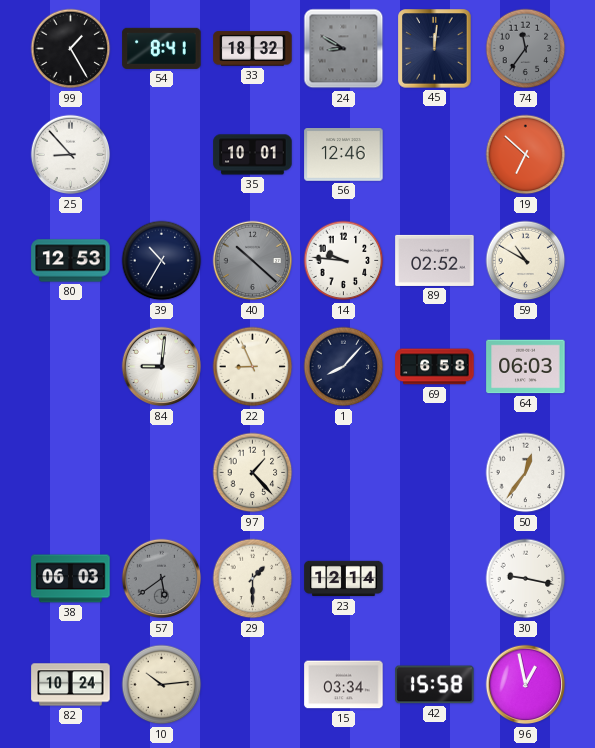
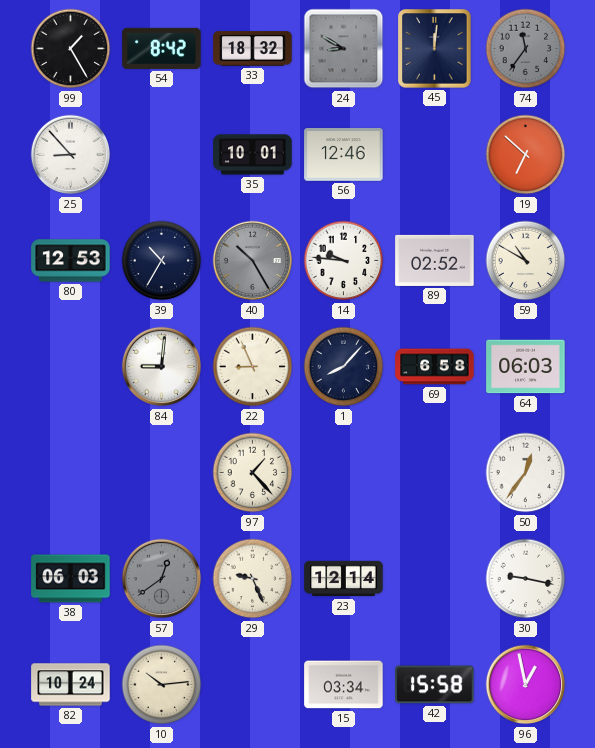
54: 8:41 -> 8:42
40: 10:22 -> 10:25
57: 5:39 -> 12:39
29: 1:30 -> 9:26
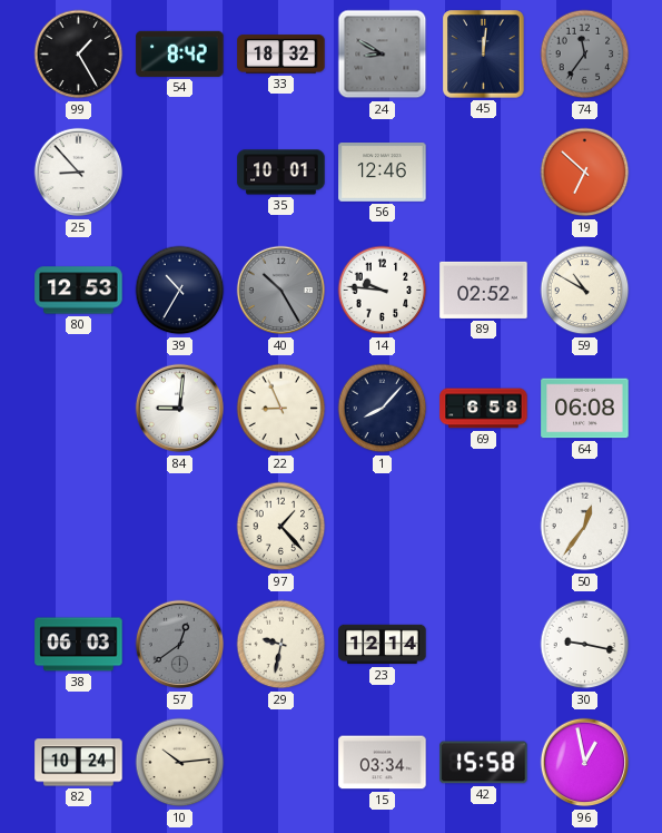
64: 06:03 -> 06:08
29: 9:26 -> 9:32
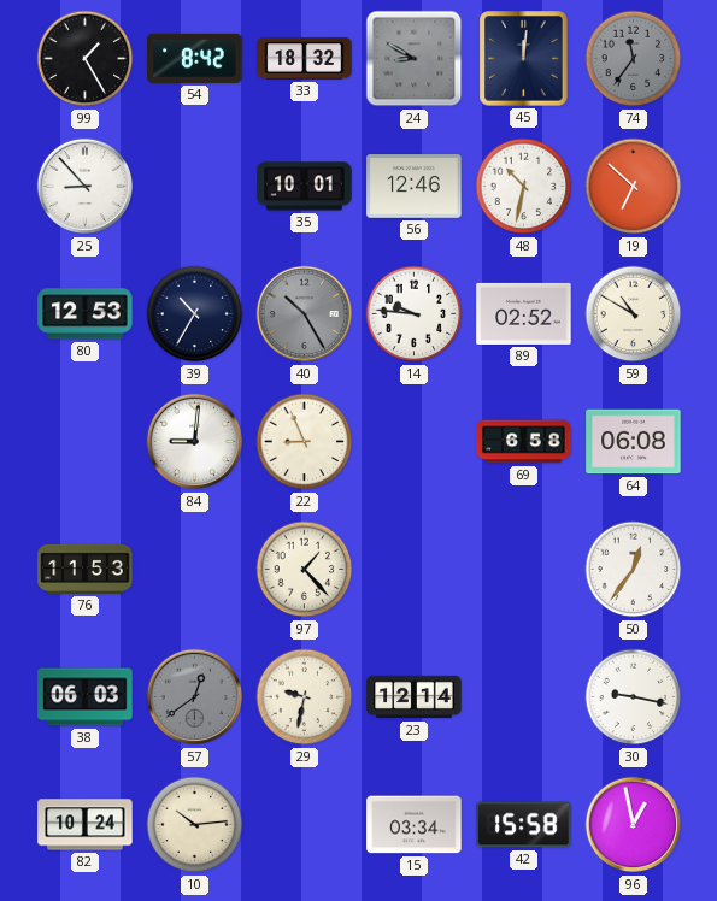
48: none -> 10:32
1: 8:07 -> none
76: none -> 11:53
